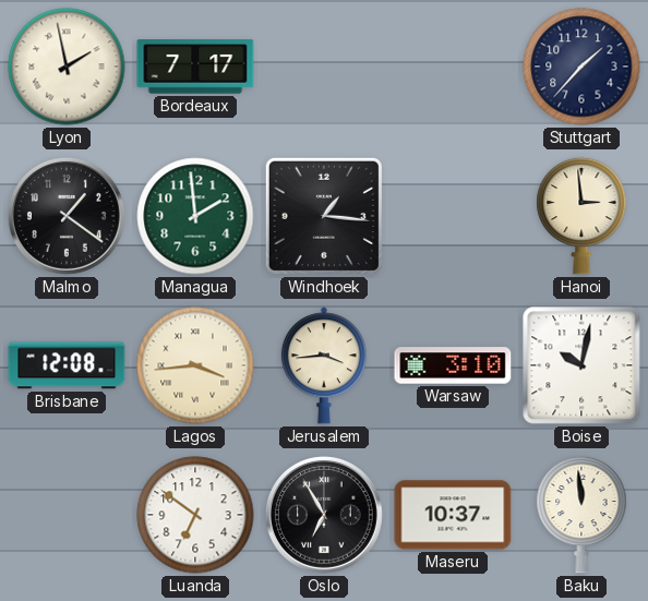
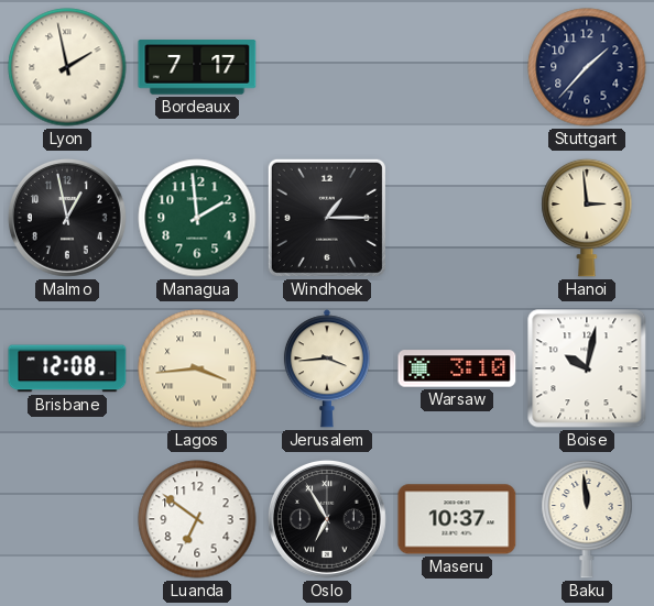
Malmo: 1:21 -> 12:58
Windhoek: 1:16 -> 1:15
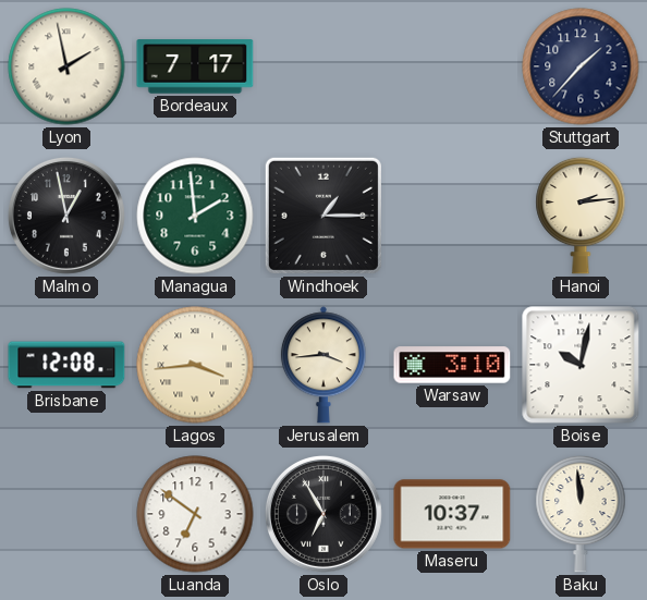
Hanoi: 2:59 -> 2:14
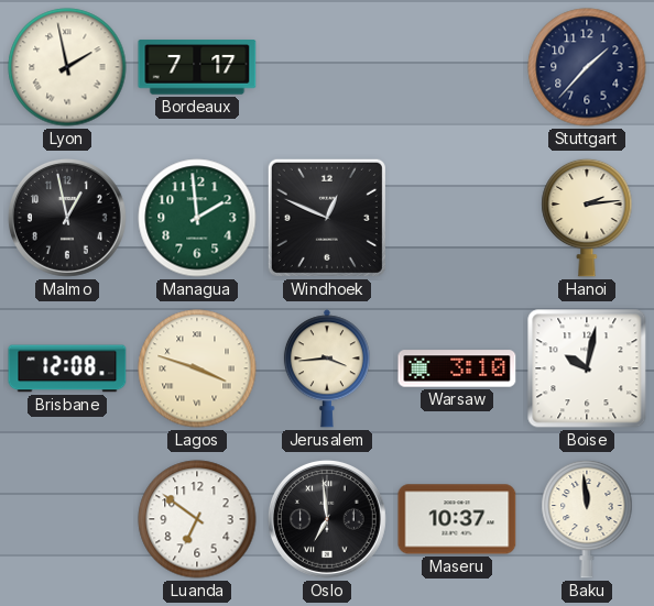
Windhoek: 1:15 -> 12:49
Lagos: 3:44 -> 3:48
Oslo: 6:55 -> 6:59
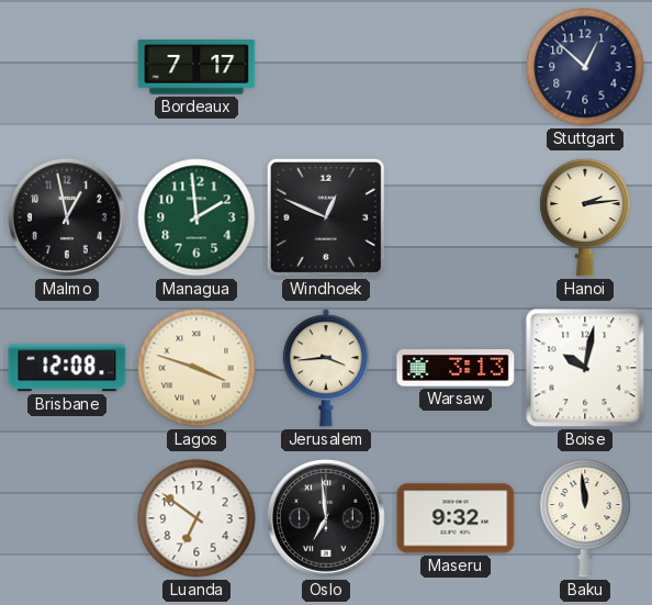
Lyon: 1:58 -> none
Stuttgart: 1:37 -> 12:52
Warsaw: 3:10 -> 3:13
Maseru: 10:37 -> 9:32
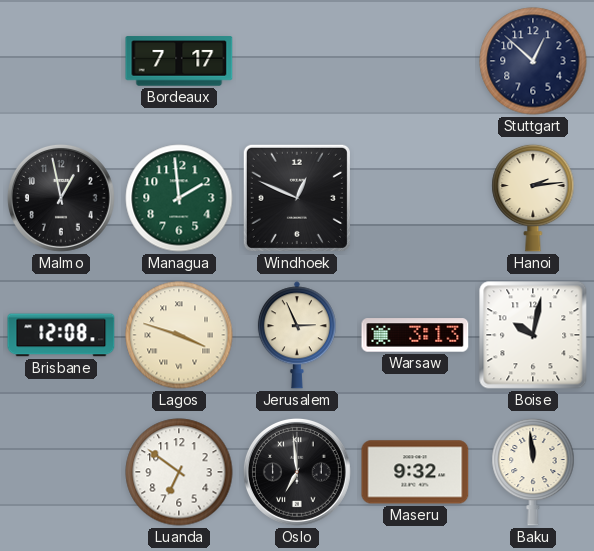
Jerusalem: 3:44 -> 2:56
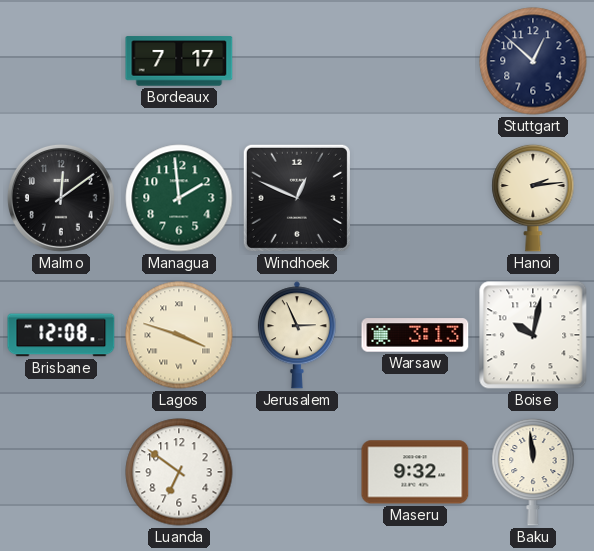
Malmo: 12:58 -> 12:09
Oslo: 6:59 -> none
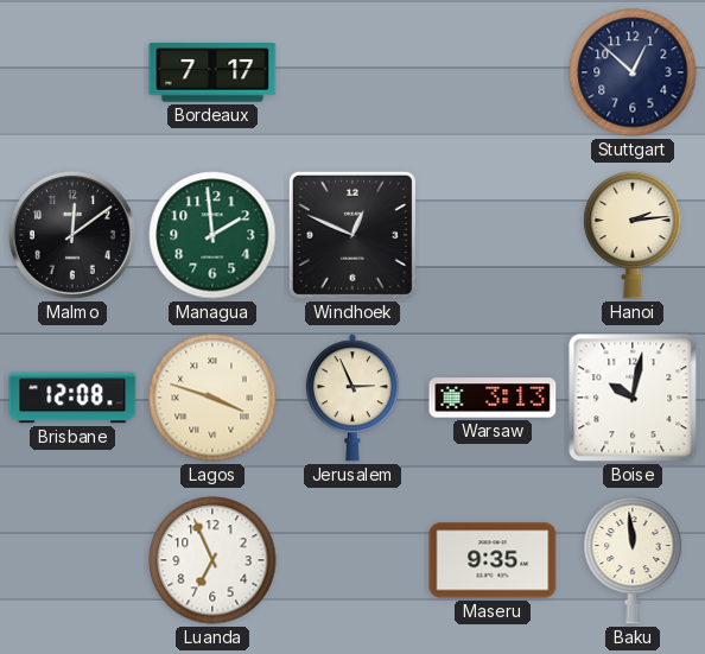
Luanda: 6:51 -> 6:56
Maseru: 9:32 -> 9:35
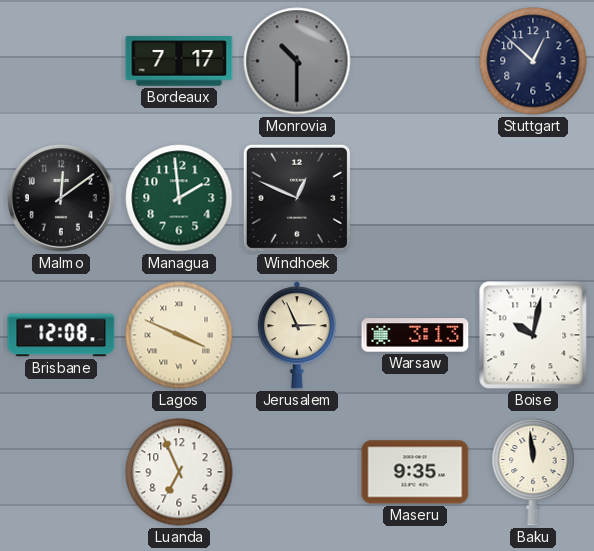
Monrovia: none -> 10:30
Hanoi: 2:14 -> none
Lagos: 3:48 -> 3:49
